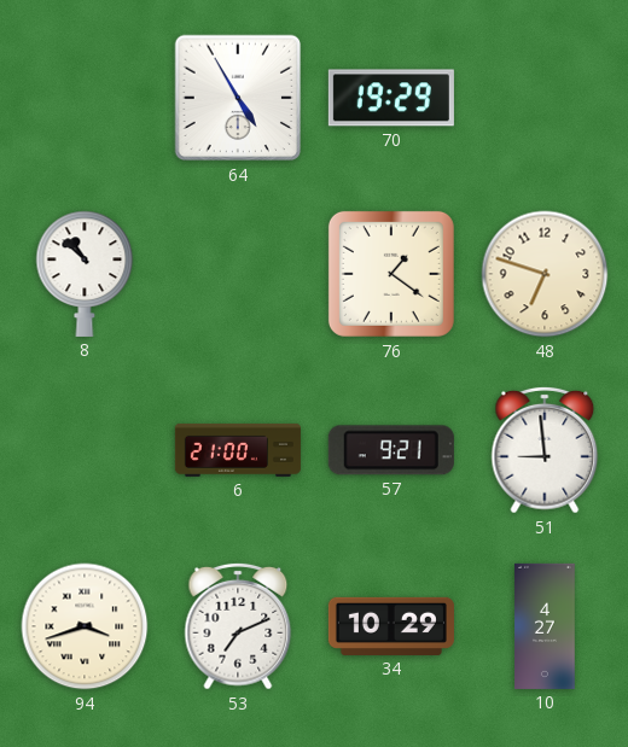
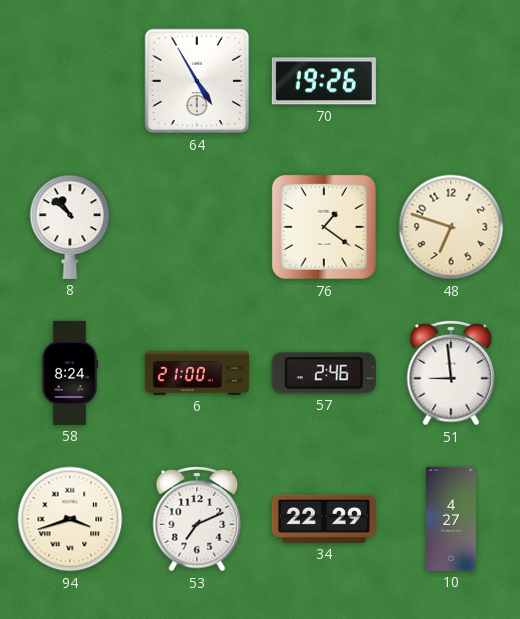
70: 19:29 -> 19:26
58: none -> 8:24
57: 9:21 -> 2:46
34: 10:29 -> 22:29
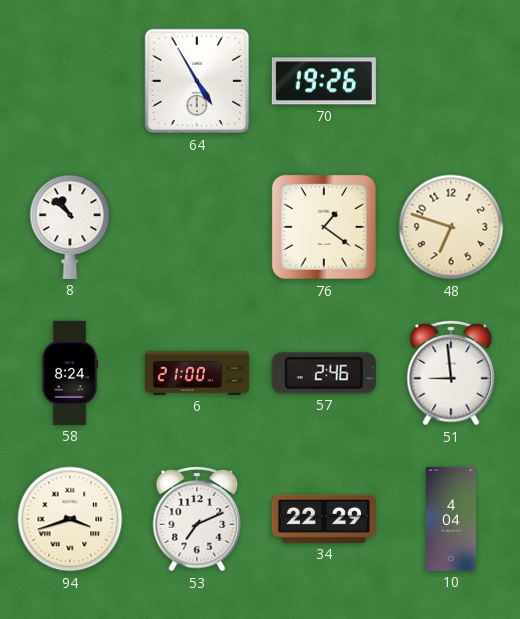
10: 4:27 -> 4:04
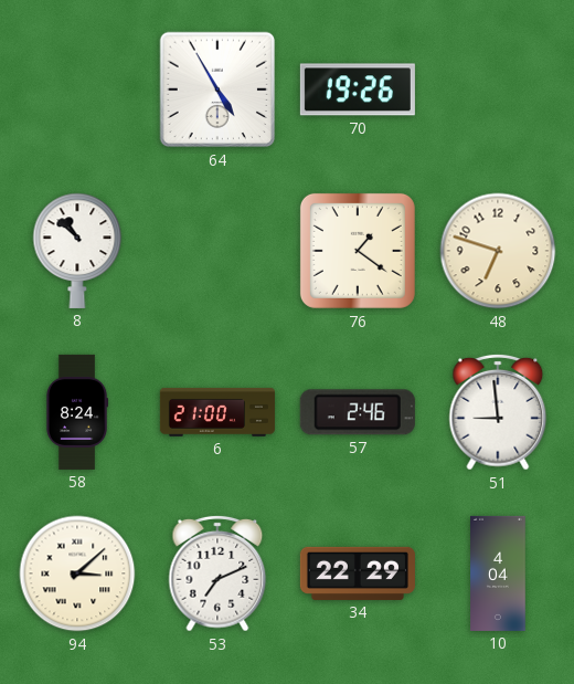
94: 3:42 -> 3:08
